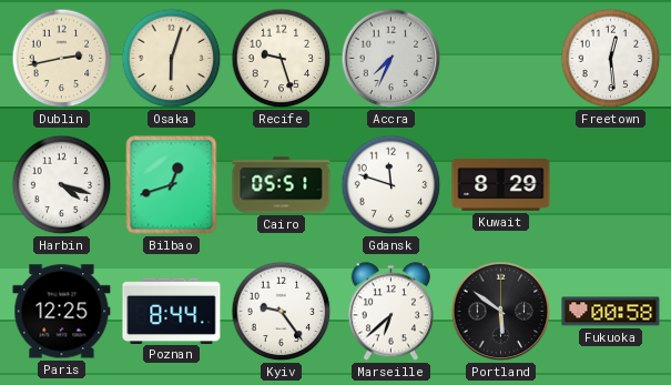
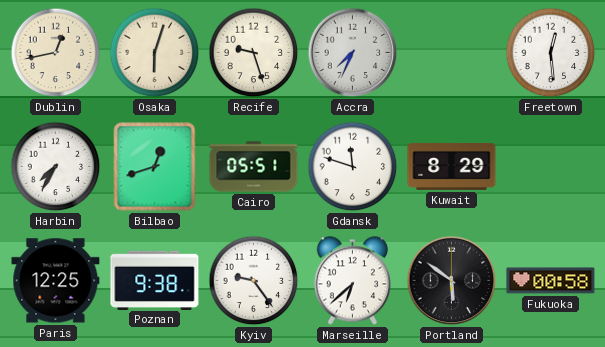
Dublin: 2:43 -> 12:43
Harbin: 4:18 -> 7:35
Poznan: 8:44 -> 9:38
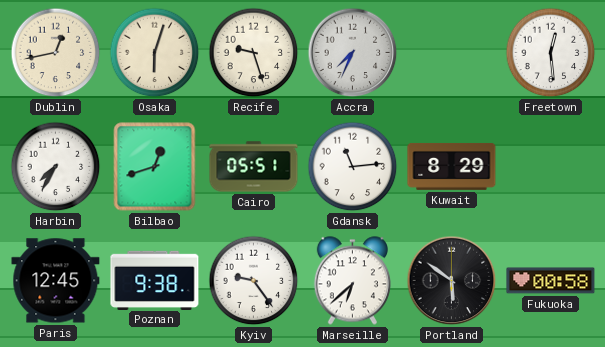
Gdansk: 11:48 -> 11:14
Paris: 12:25 -> 12:45
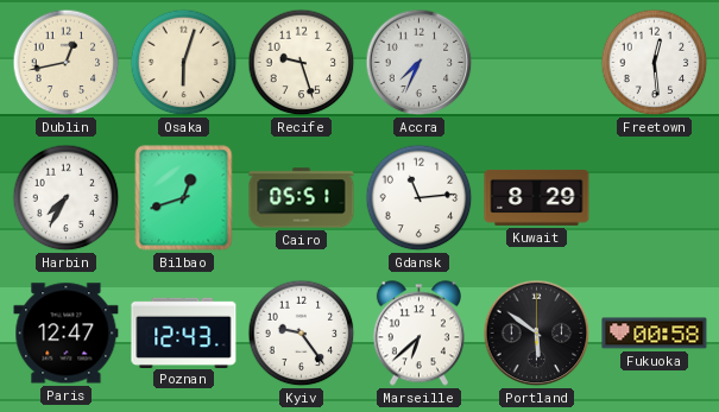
Paris: 12:45 -> 12:47
Poznan: 9:38 -> 12:43
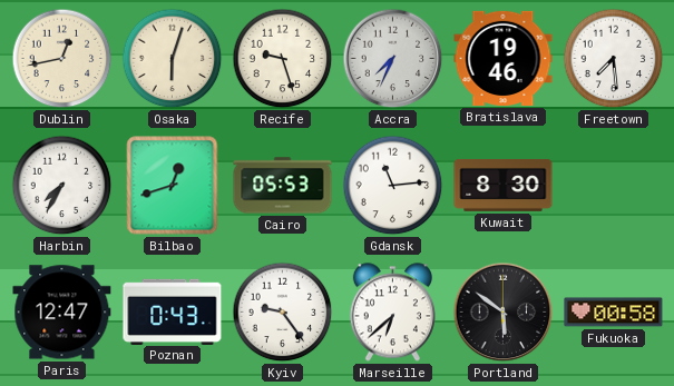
Bratislava: none -> 19:46
Freetown: 12:29 -> 7:29
Cairo: 05:51 -> 05:53
Kuwait: 8:29 -> 8:30
Poznan: 12:43 -> 0:43
